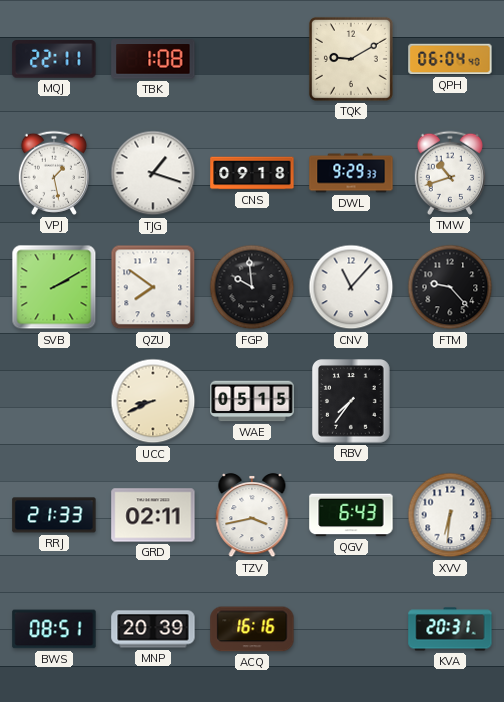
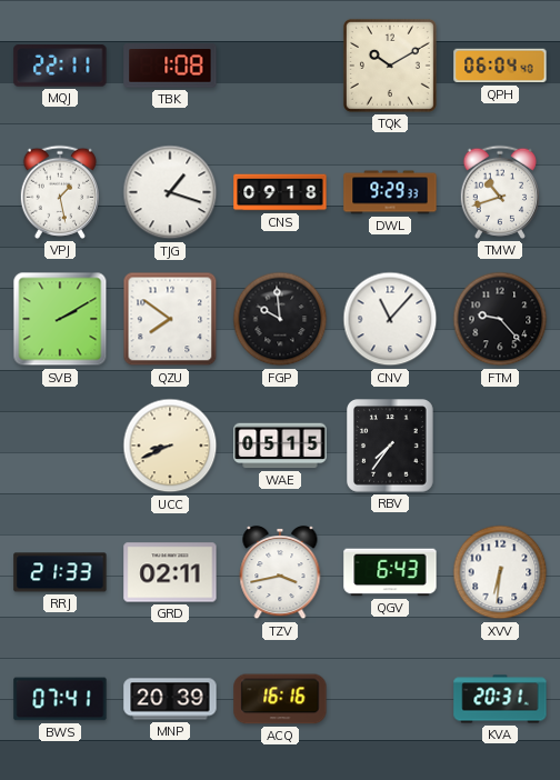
TQK: 9:10 -> 10:10
BWS: 08:51 -> 07:41
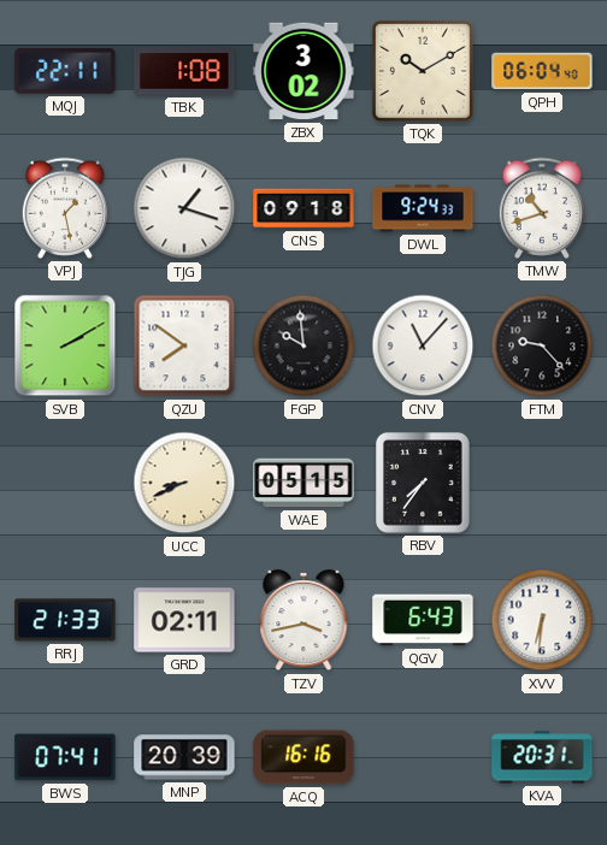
ZBX: none -> 3:02
DWL: 9:29 -> 9:24
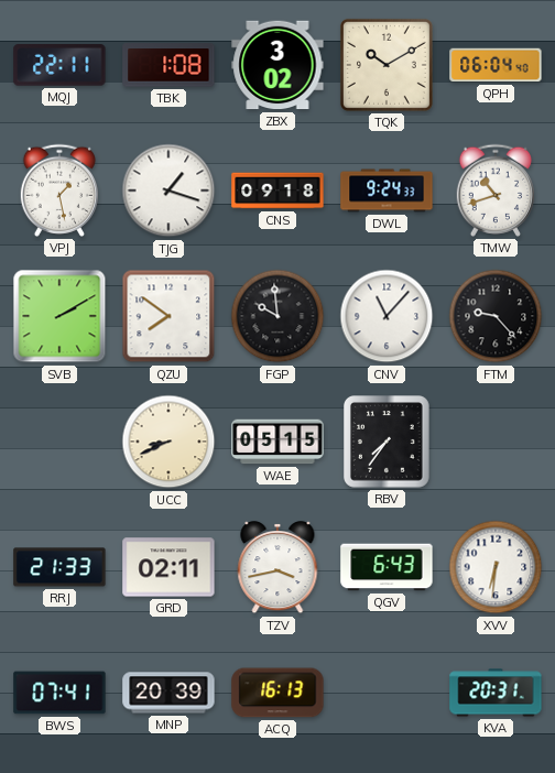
ACQ: 16:16 -> 16:13
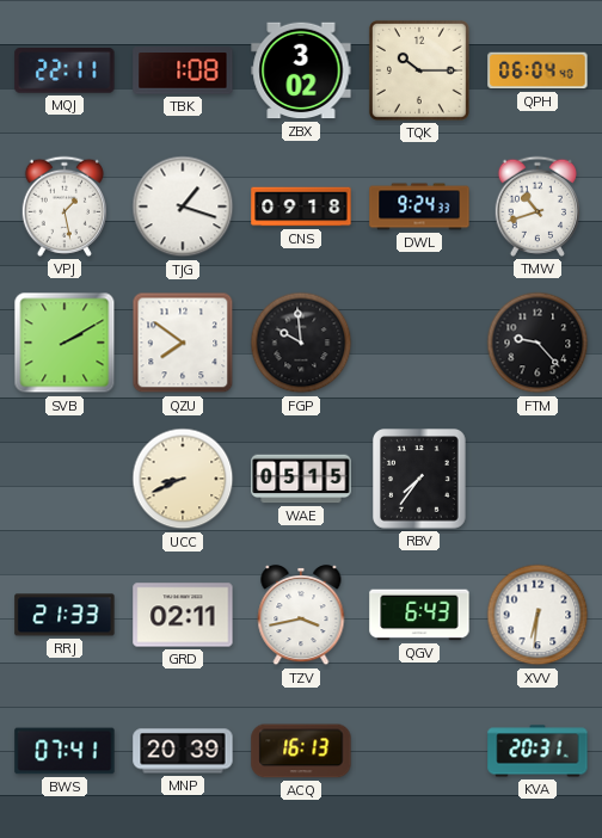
TQK: 10:10 -> 10:15
CNV: 11:07 -> none
